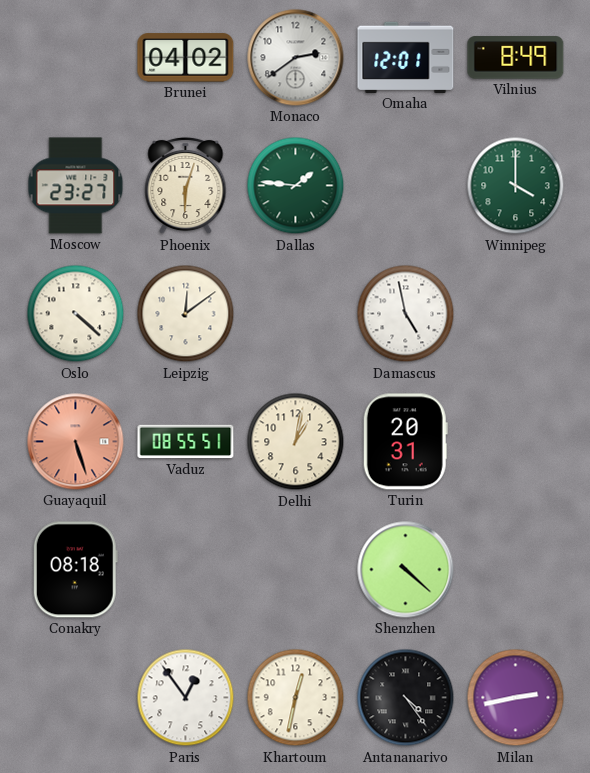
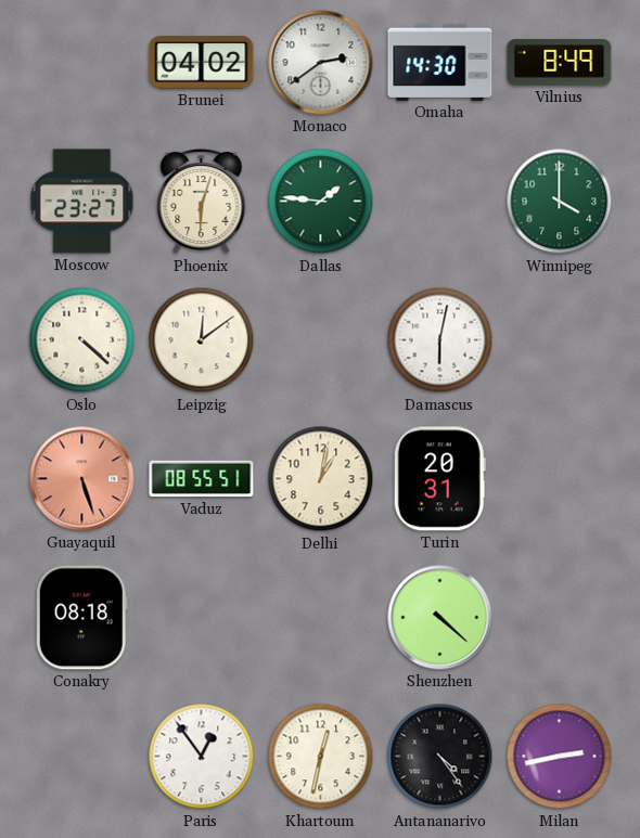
Omaha: 12:01 -> 14:30
Damascus: 4:58 -> 6:02
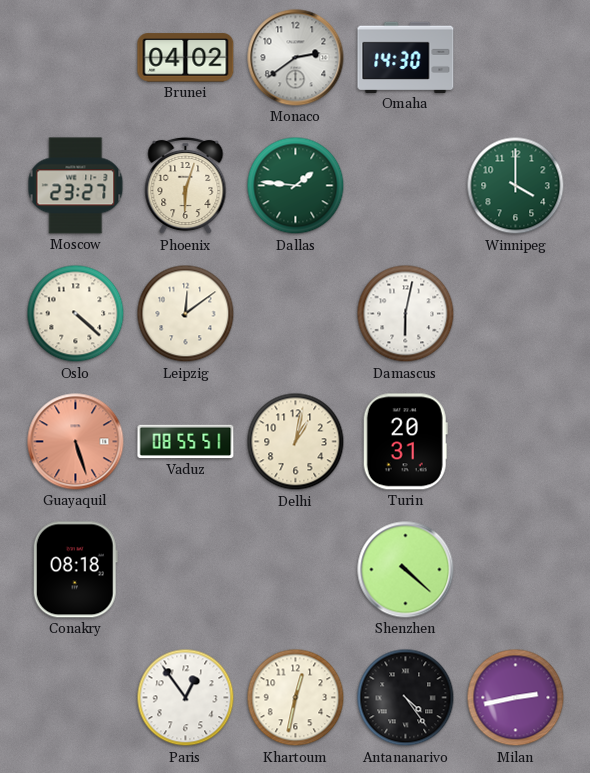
Vilnius: 8:49 -> none
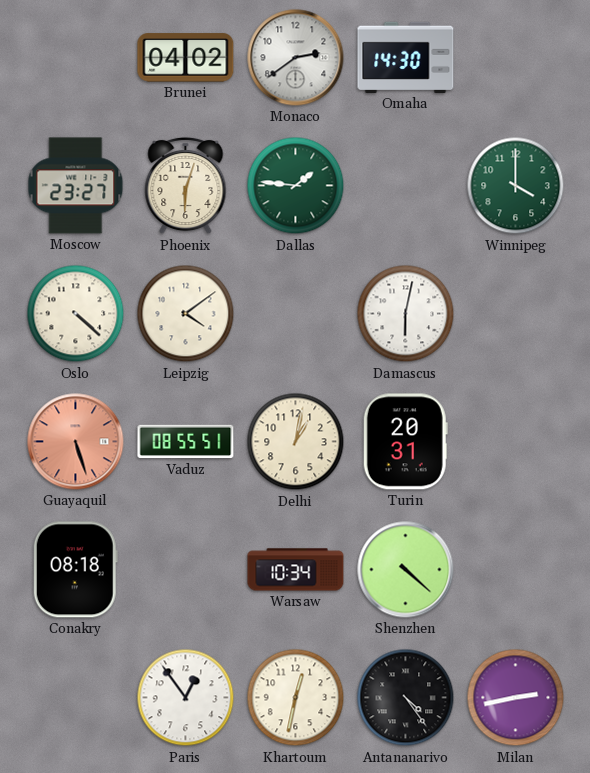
Leipzig: 12:09 -> 4:09
Warsaw: none -> 10:34
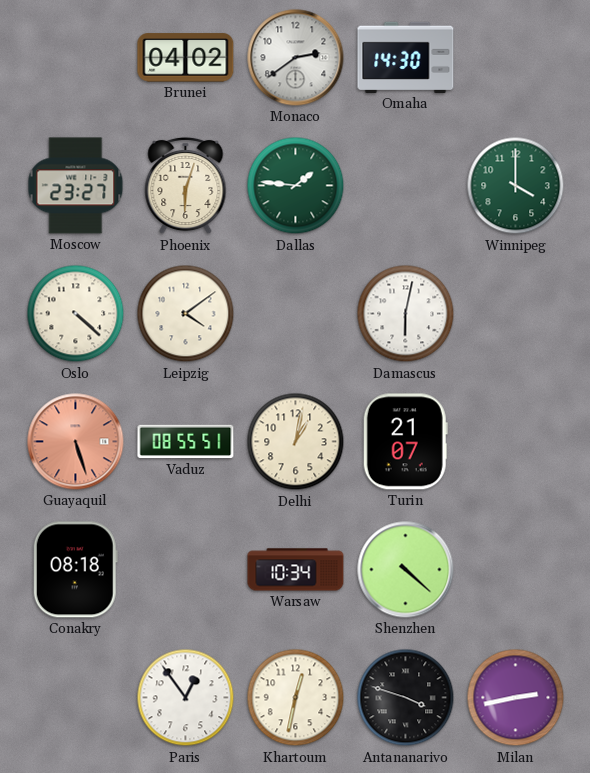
Turin: 20:31 -> 21:07
Antananarivo: 4:24 -> 3:48
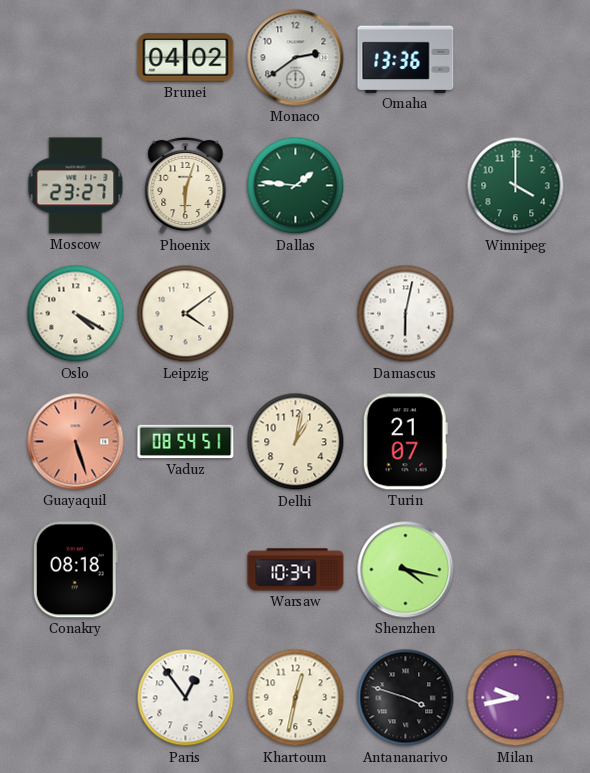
Omaha: 14:30 -> 13:36
Oslo: 4:22 -> 4:20
Vaduz: 08:55 -> 08:54
Shenzhen: 4:22 -> 4:17
Milan: 2:43 -> 9:43
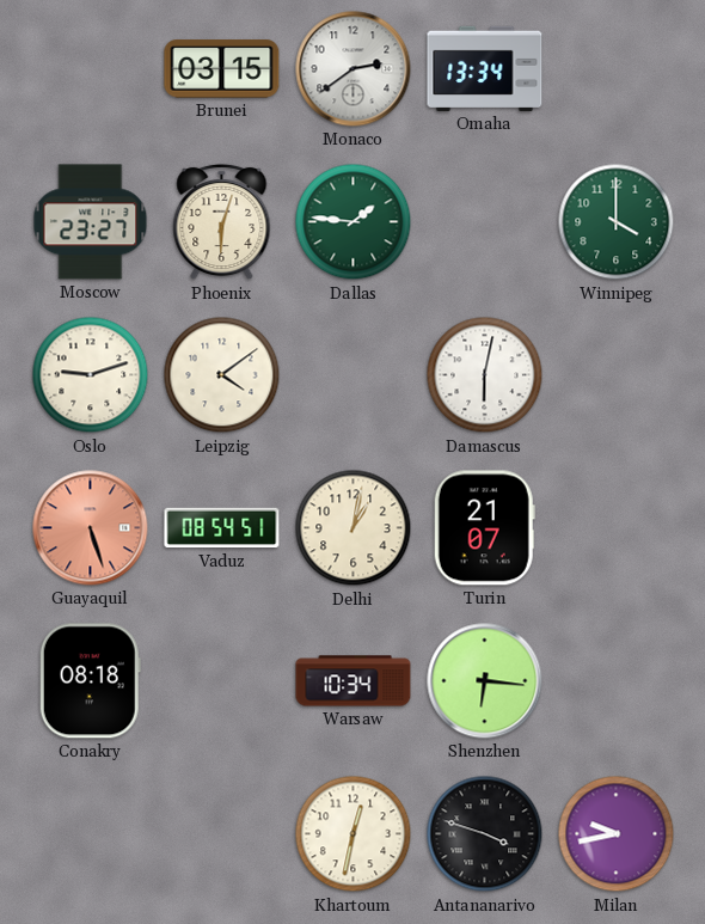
Brunei: 04:02 -> 03:15
Omaha: 13:36 -> 13:34
Oslo: 4:20 -> 9:12
Shenzhen: 4:17 -> 6:16
Paris: 12:54 -> none
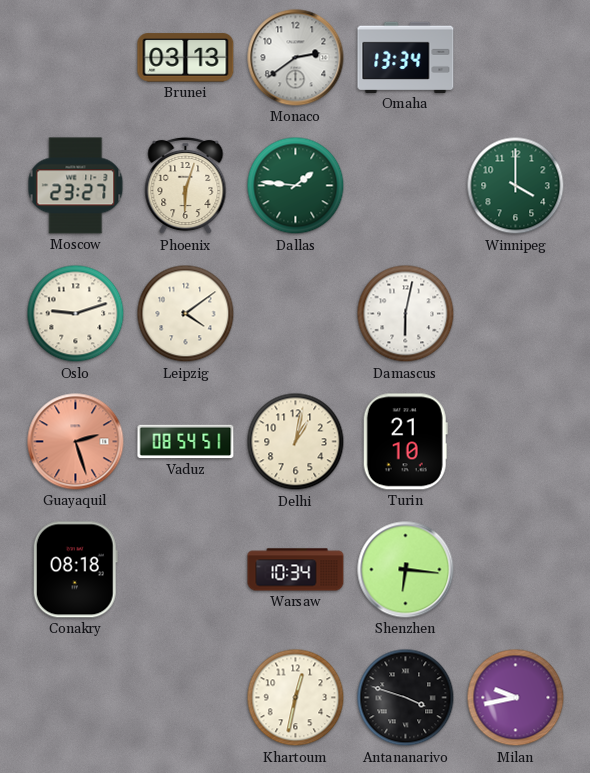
Brunei: 03:15 -> 03:13
Guayaquil: 5:27 -> 2:27
Turin: 21:07 -> 21:10
